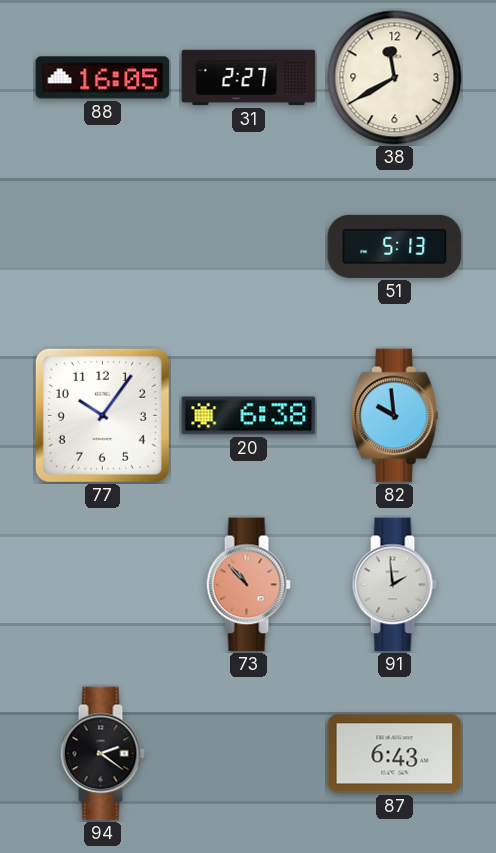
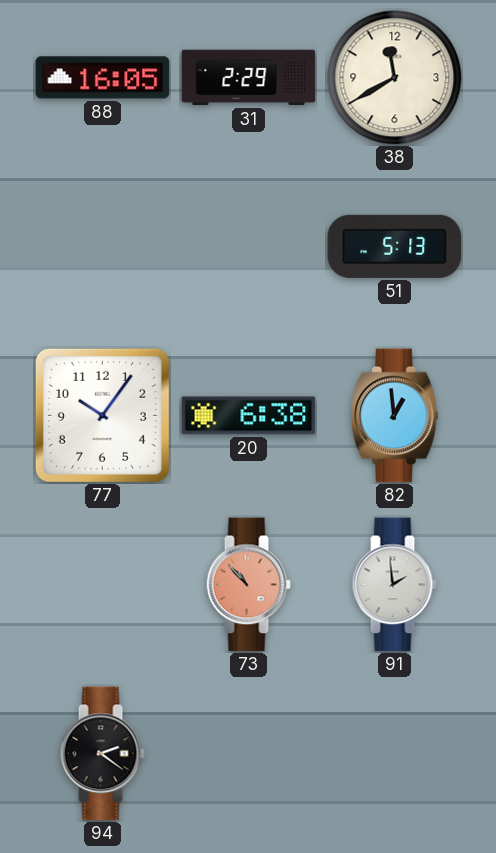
31: 2:27 -> 2:29
82: 9:59 -> 12:59
87: 6:43 -> none
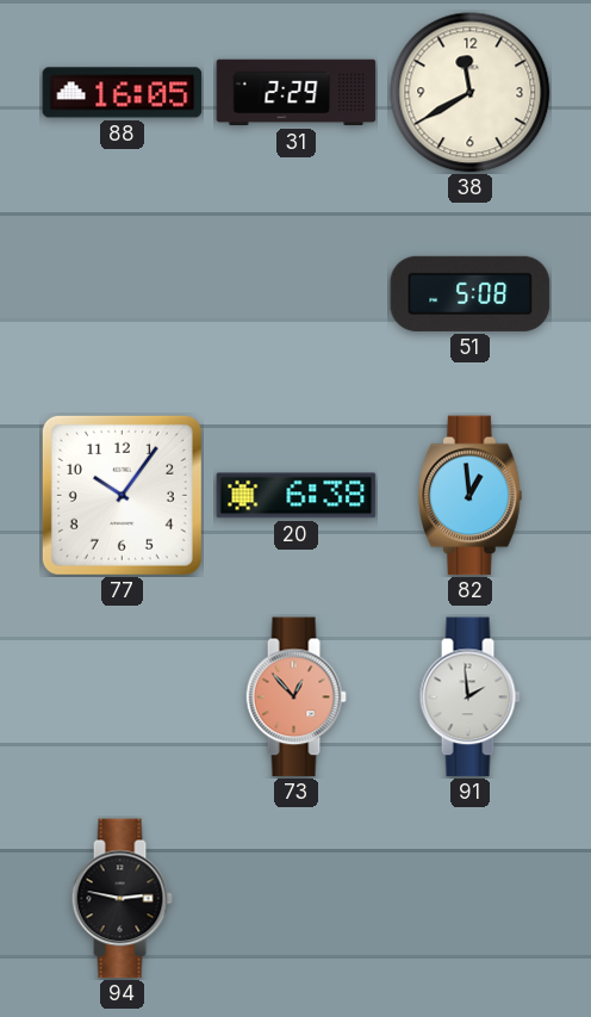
51: 5:13 -> 5:08
73: 10:53 -> 12:53
94: 2:21 -> 2:47
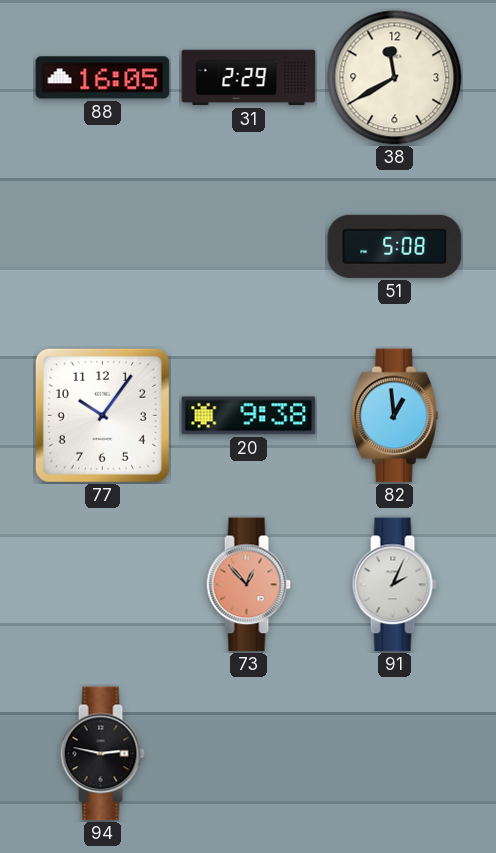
20: 6:38 -> 9:38
91: 1:59 -> 2:04
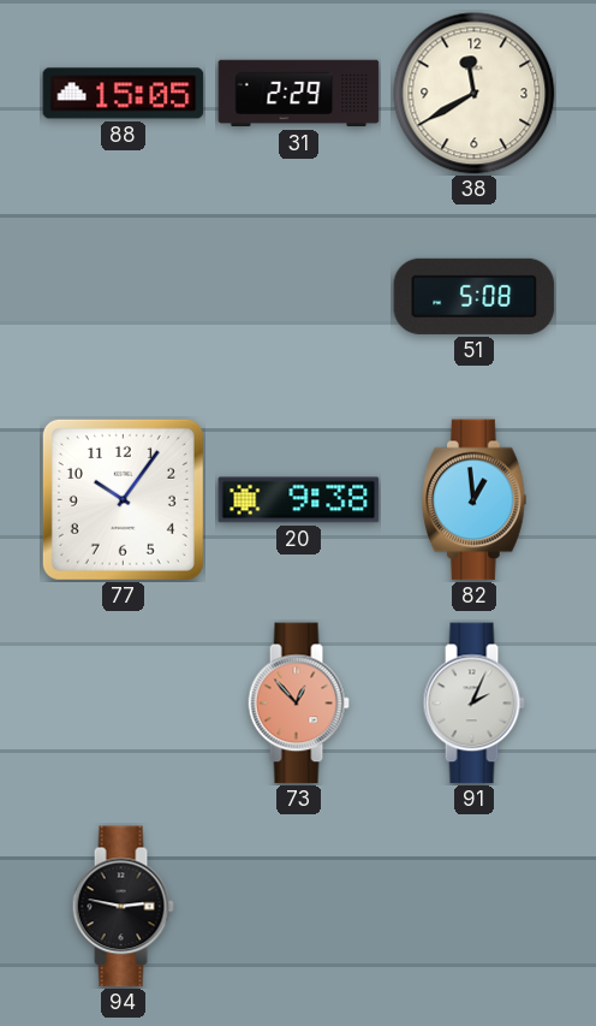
88: 16:05 -> 15:05
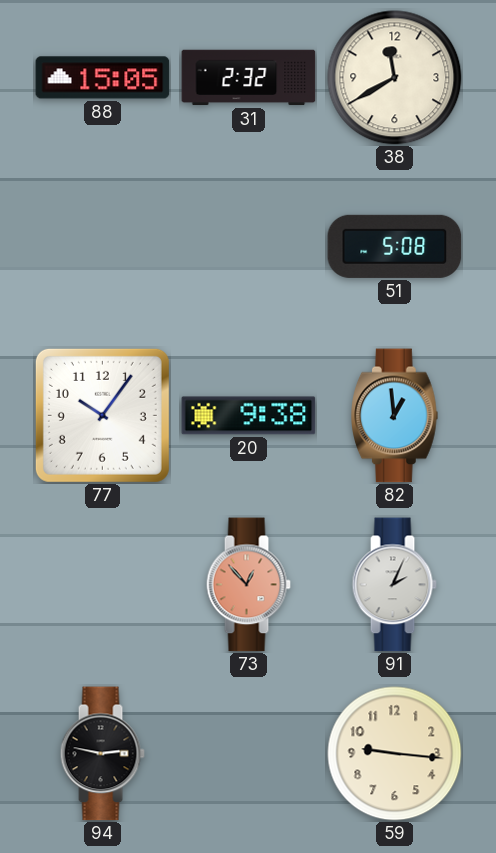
31: 2:29 -> 2:32
59: none -> 9:16
